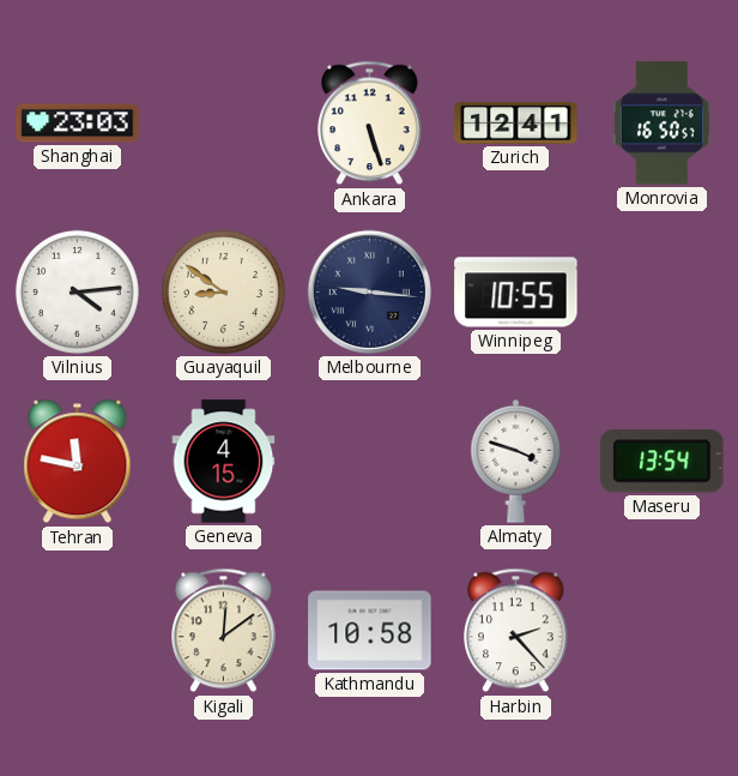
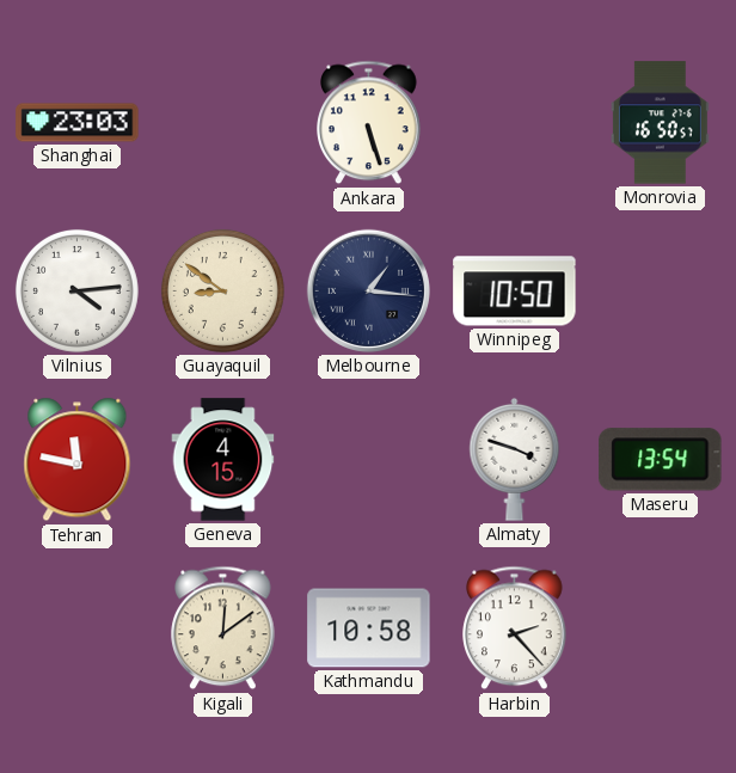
Zurich: 12:41 -> none
Melbourne: 9:16 -> 1:16
Winnipeg: 10:55 -> 10:50
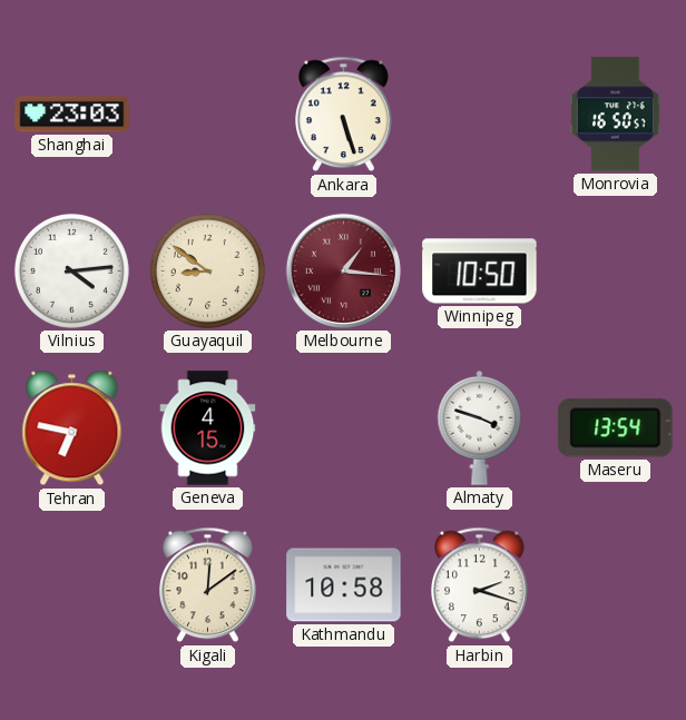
Melbourne dial: navy -> burgundy
Tehran: 11:47 -> 6:47
Harbin: 2:23 -> 2:18
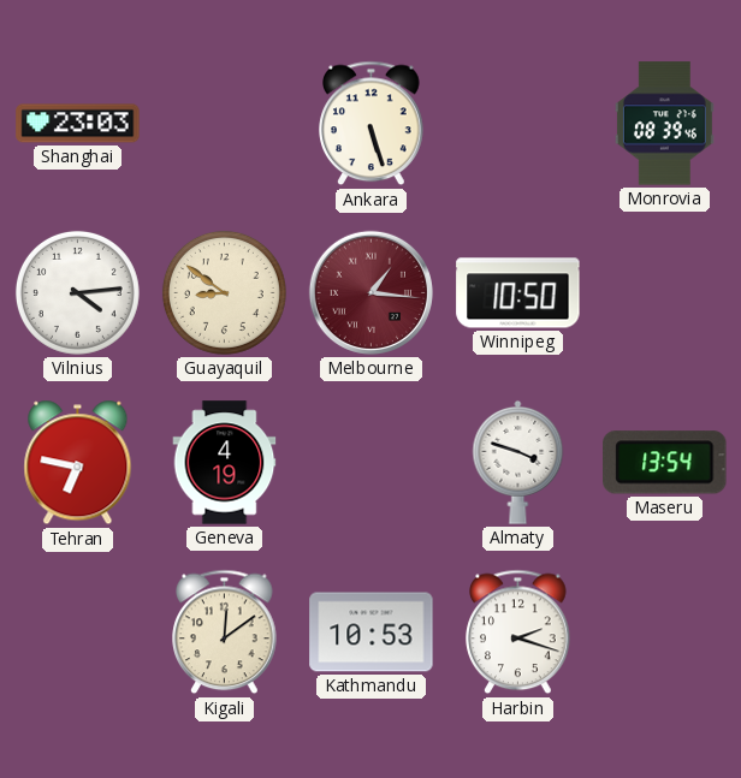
Monrovia: 16:50 -> 08:39
Geneva: 4:15 -> 4:19
Kathmandu: 10:58 -> 10:53
